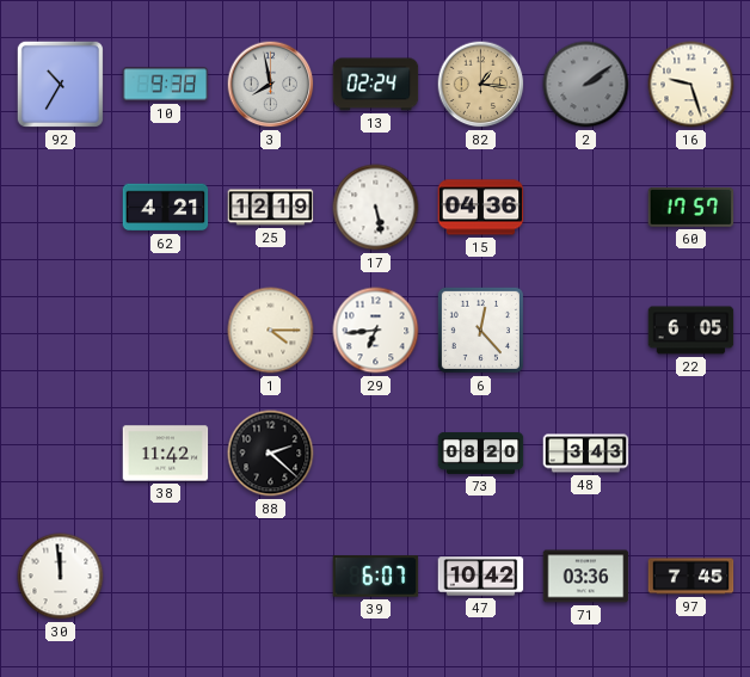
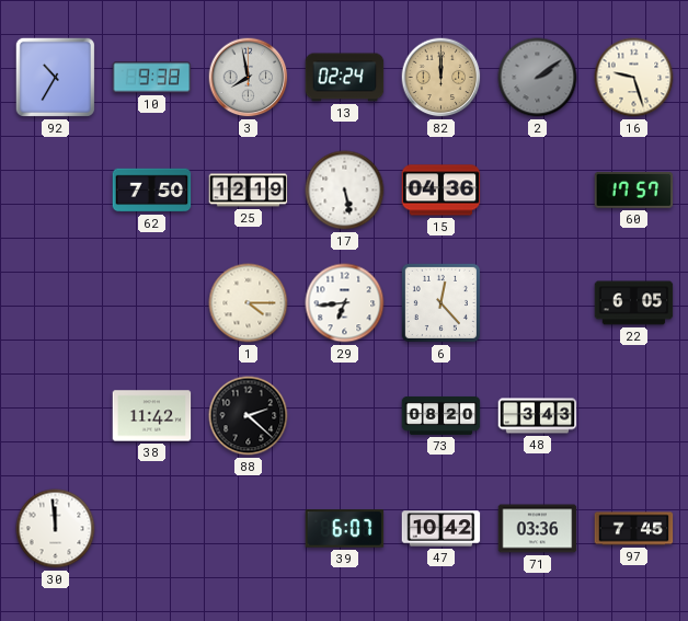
82: 1:16 -> 12:00
62: 4:21 -> 7:50
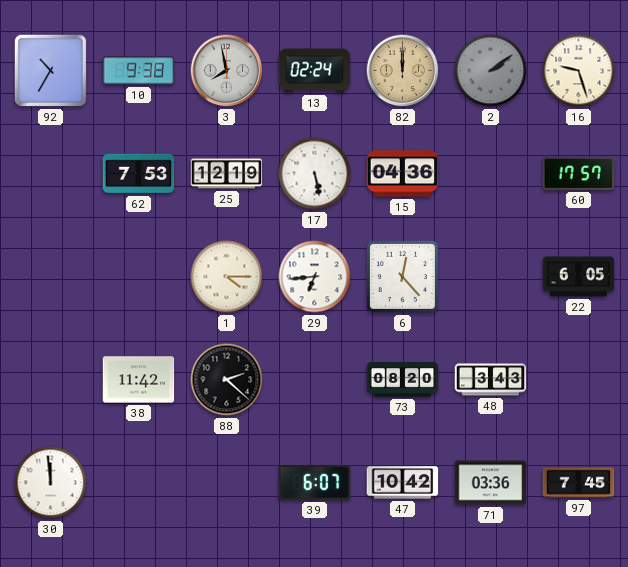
62: 7:50 -> 7:53
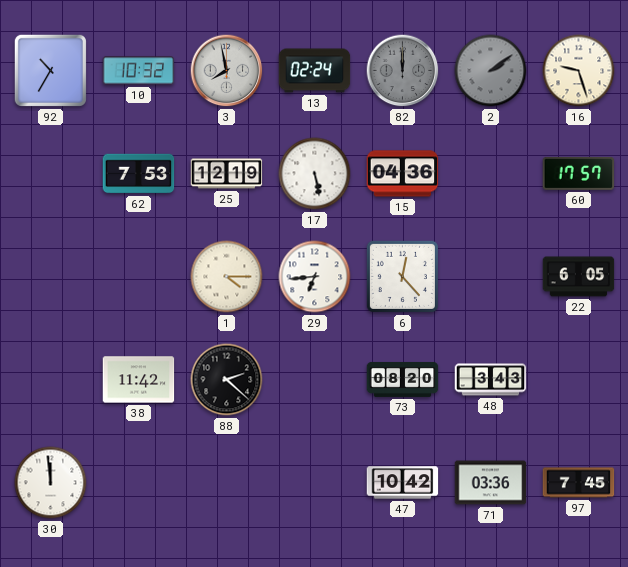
10: 9:38 -> 10:32
82 dial: champagne -> grey
39: 6:07 -> none
